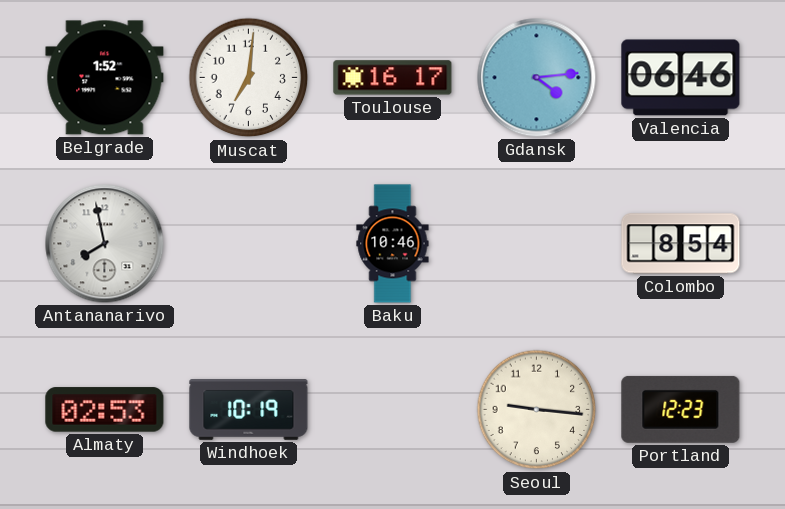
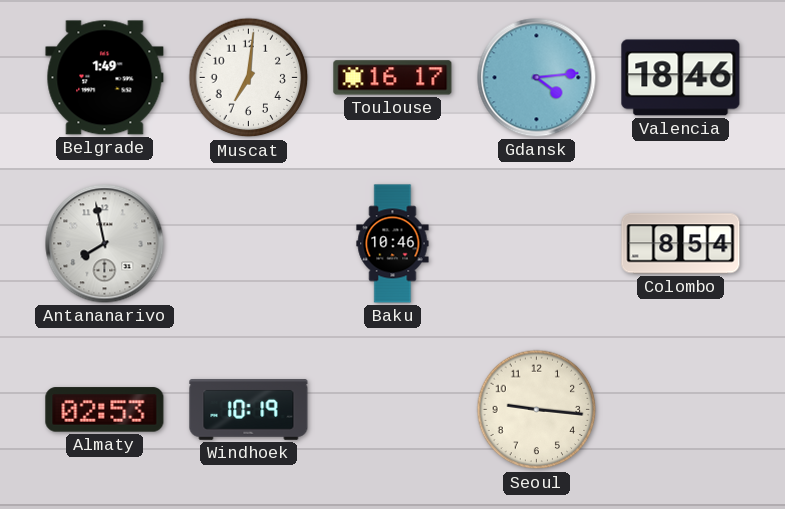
Belgrade: 1:52 -> 1:49
Valencia: 06:46 -> 18:46
Portland: 12:23 -> none
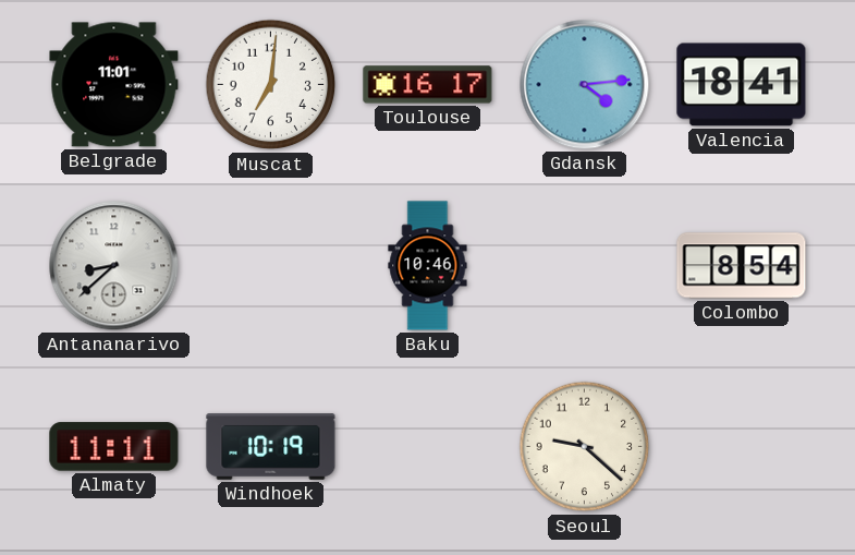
Belgrade: 1:49 -> 11:01
Valencia: 18:46 -> 18:41
Antananarivo: 7:58 -> 8:38
Almaty: 02:53 -> 11:11
Seoul: 9:16 -> 9:22
